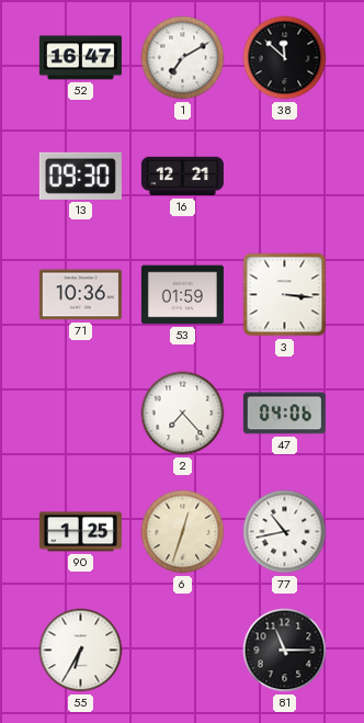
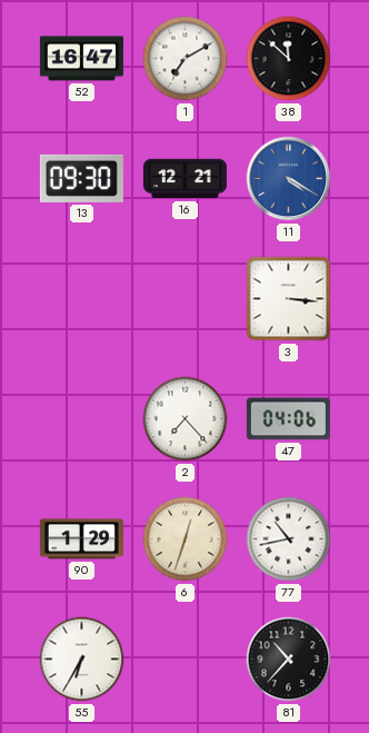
11: none -> 4:20
71: 10:36 -> none
53: 01:59 -> none
90: 1:25 -> 1:29
81: 11:15 -> 10:37
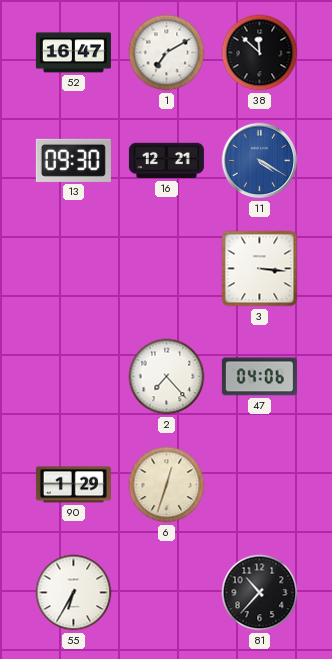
77: 10:43 -> none
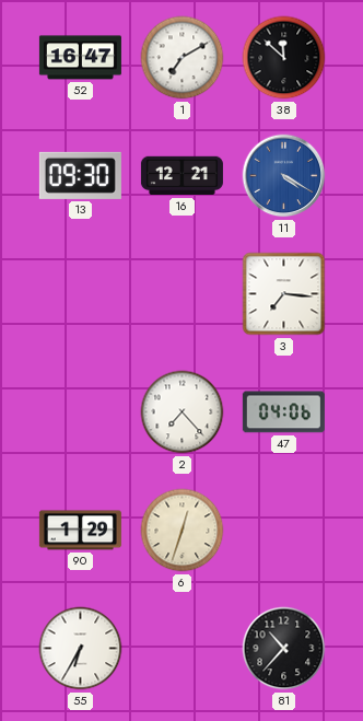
3: 3:16 -> 7:16
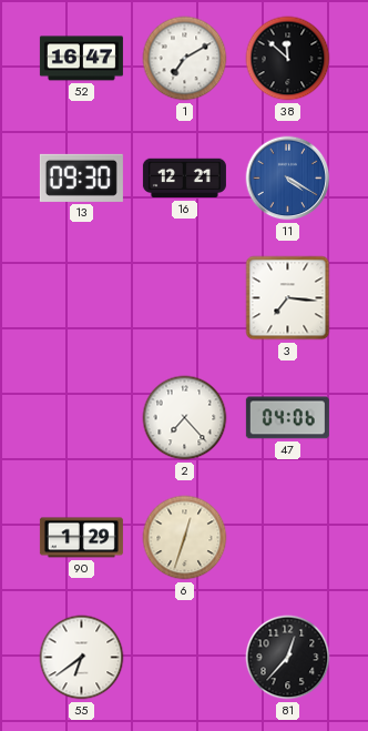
55: 6:35 -> 6:39
81: 10:37 -> 12:37
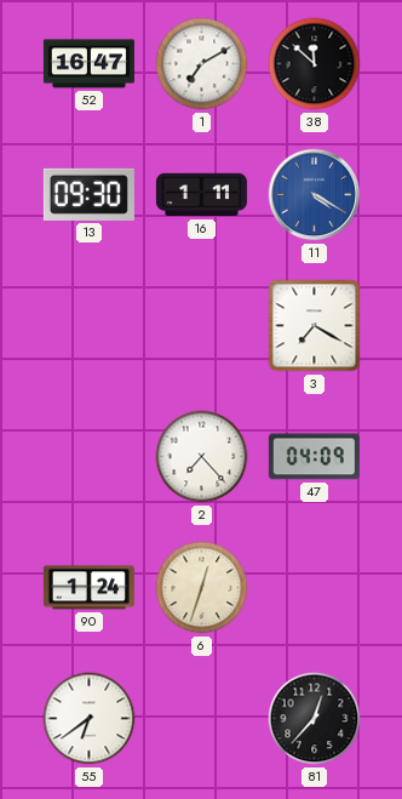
16: 12:21 -> 1:11
3: 7:16 -> 7:20
47: 04:06 -> 04:09
90: 1:29 -> 1:24
